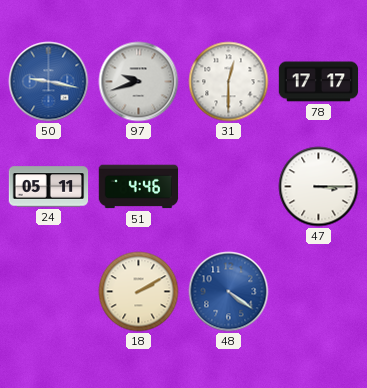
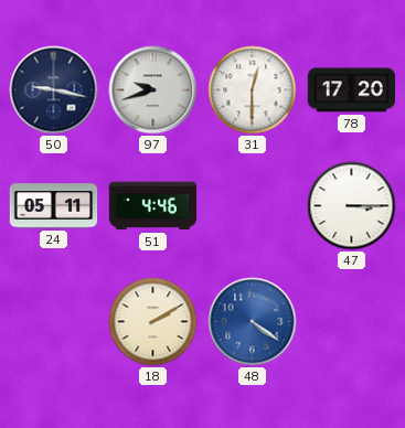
50 dial: blue -> navy
78: 17:17 -> 17:20
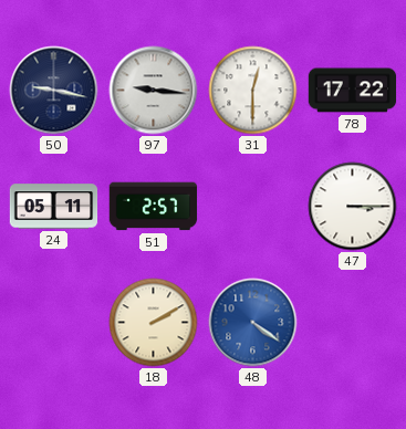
97: 9:42 -> 9:16
78: 17:20 -> 17:22
51: 4:46 -> 2:57
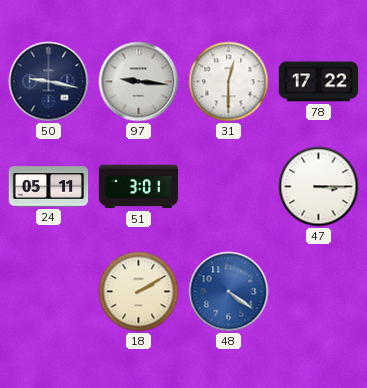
51: 2:57 -> 3:01
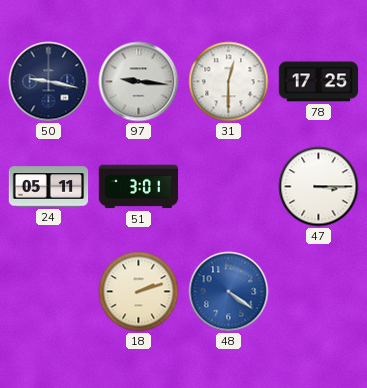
78: 17:22 -> 17:25
18: 2:10 -> 2:12
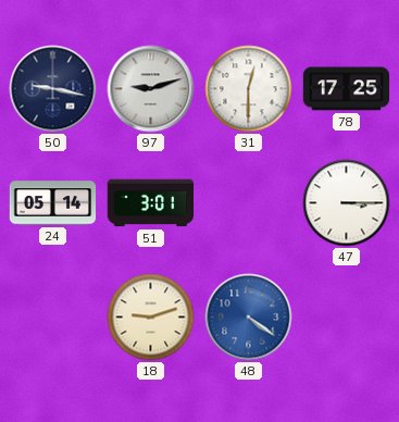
97: 9:16 -> 9:12
24: 05:11 -> 05:14
18: 2:12 -> 9:12
